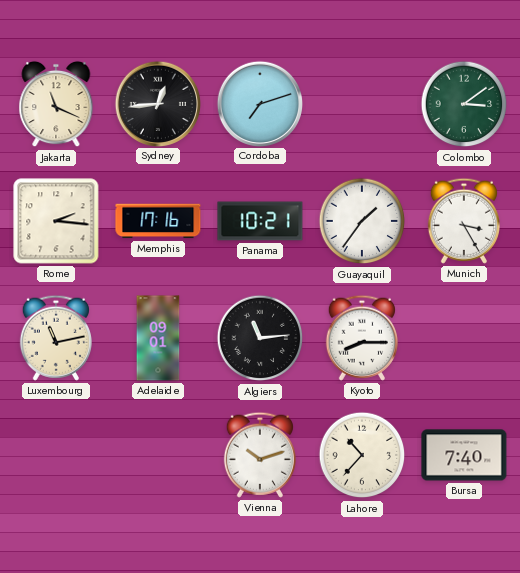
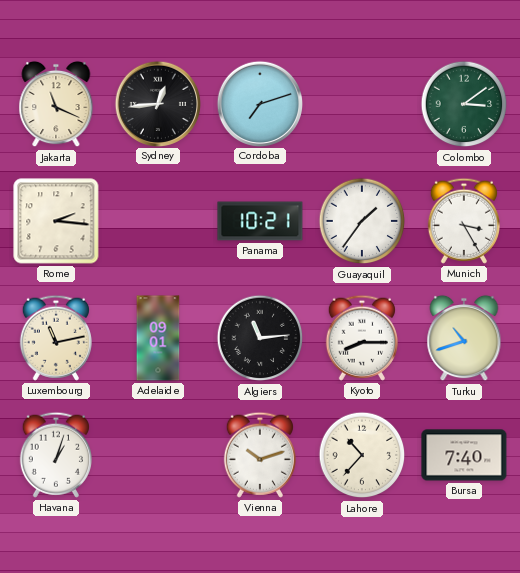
Memphis: 17:16 -> none
Turku: none -> 10:42
Havana: none -> 1:03
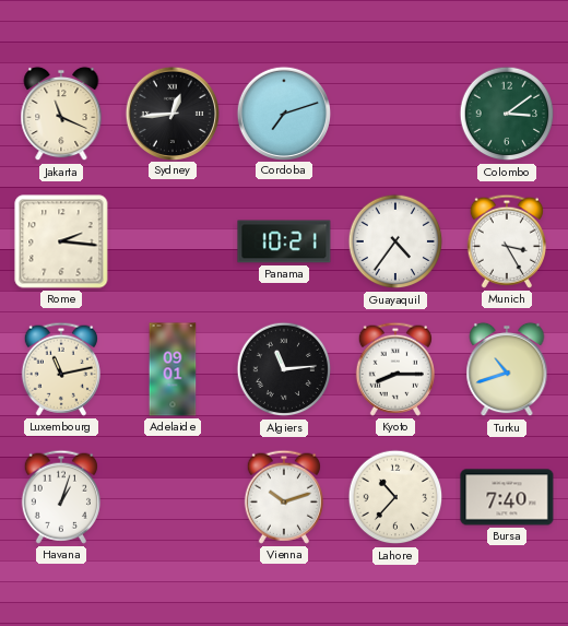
Guayaquil: 1:36 -> 4:36
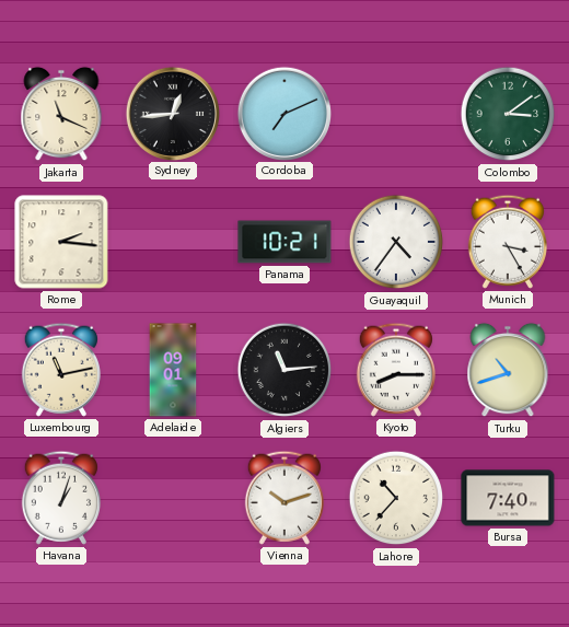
Cordoba: 7:12 -> 7:11
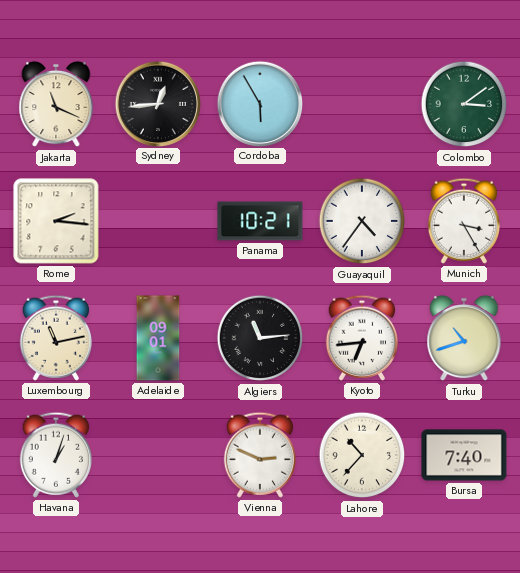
Cordoba: 7:11 -> 5:55
Kyoto: 8:15 -> 6:44
Vienna: 10:12 -> 2:49
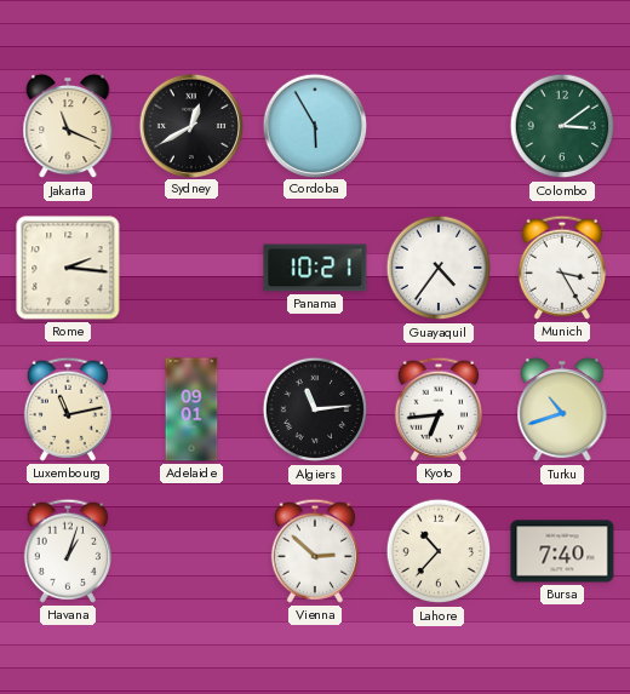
Sydney: 12:44 -> 12:40
Vienna: 2:49 -> 2:52
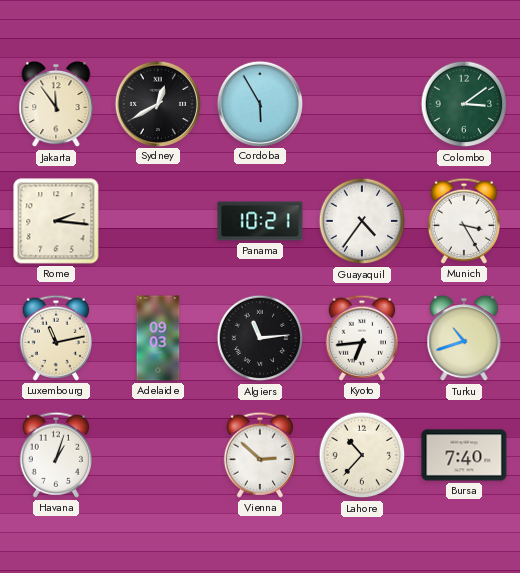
Jakarta: 11:19 -> 11:54
Adelaide: 09:01 -> 09:03
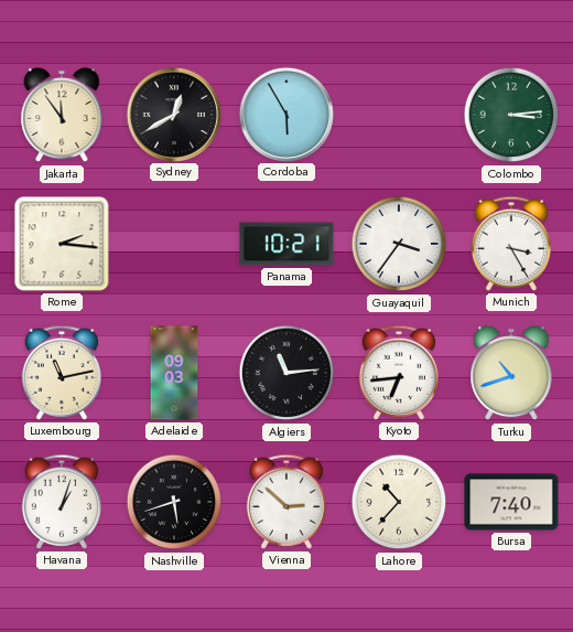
Colombo: 3:09 -> 3:14
Guayaquil: 4:36 -> 3:36
Nashville: none -> 5:42
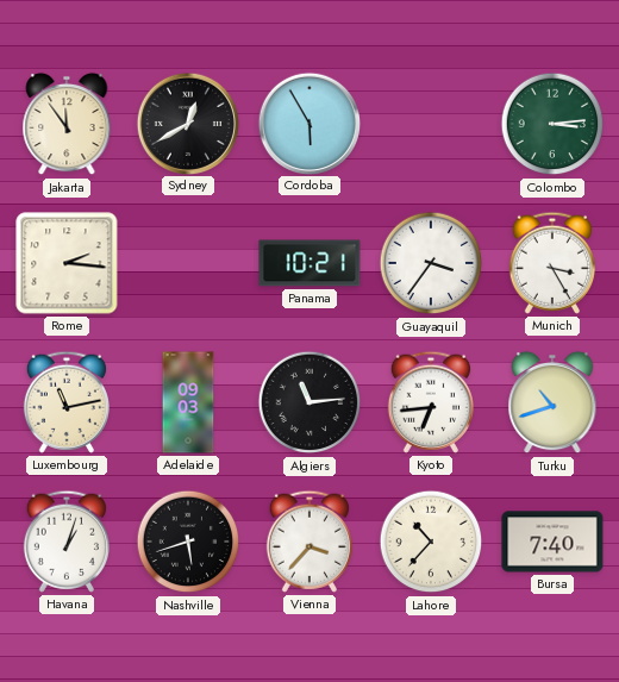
Vienna: 2:52 -> 3:37
